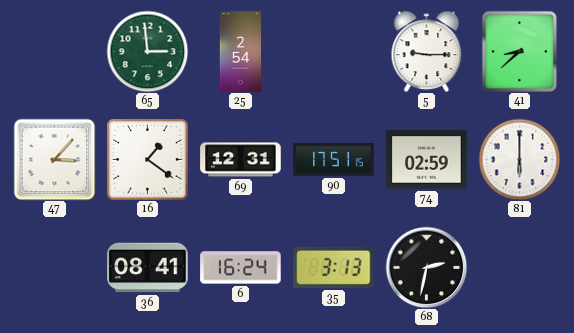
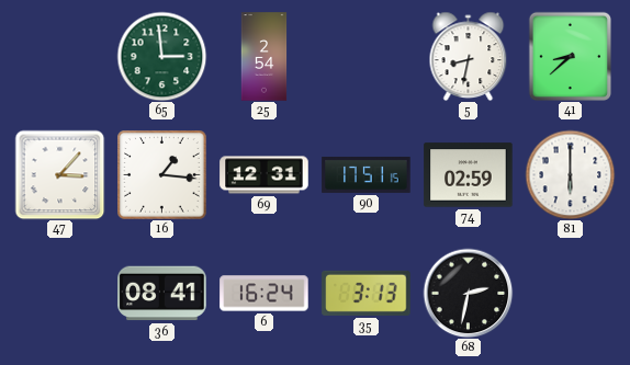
5: 9:15 -> 8:32
16: 1:21 -> 1:16
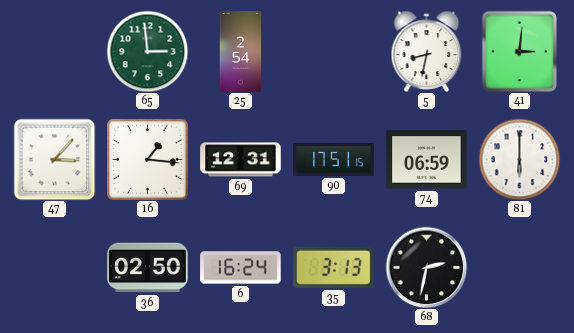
41: 8:38 -> 3:01
74: 02:59 -> 06:59
36: 08:41 -> 02:50
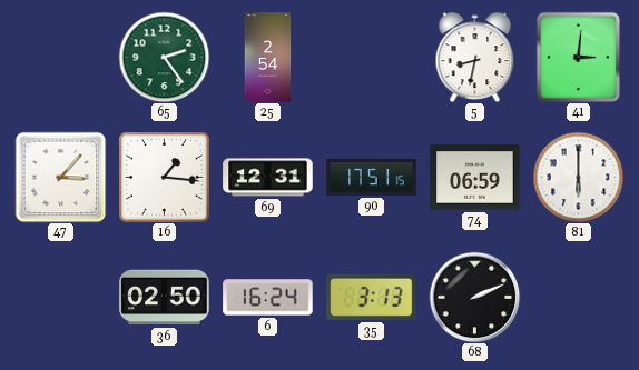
65: 2:59 -> 2:24
68: 2:32 -> 2:11
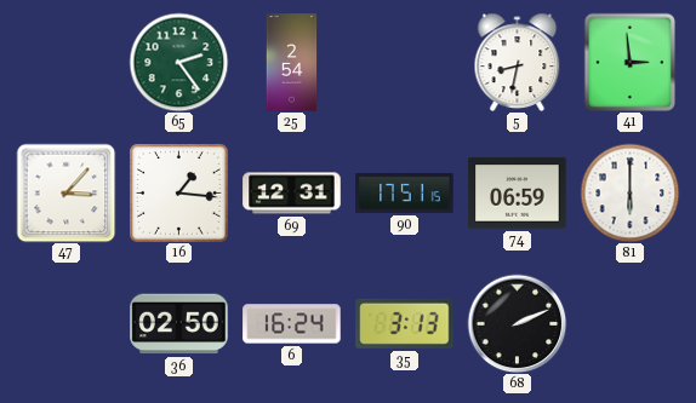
41: 3:01 -> 2:59
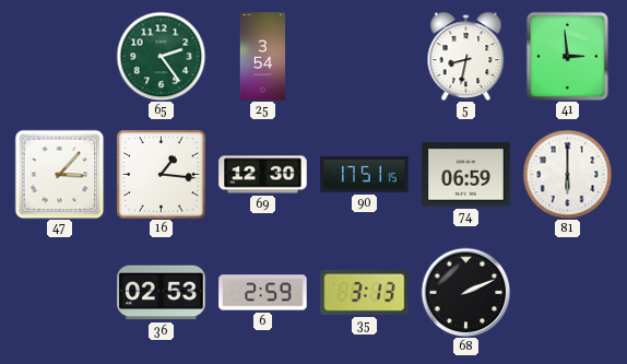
25: 2:54 -> 3:54
69: 12:31 -> 12:30
36: 02:50 -> 02:53
6: 16:24 -> 2:59
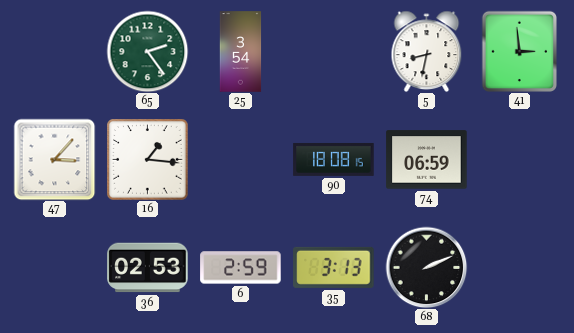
69: 12:30 -> none
90: 17:51 -> 18:08
81: 6:00 -> none
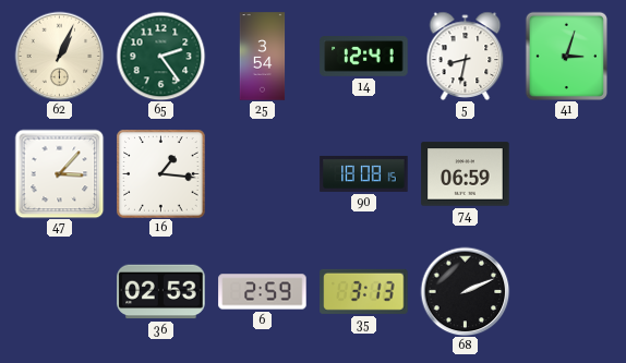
62: none -> 1:04
14: none -> 12:41
41: 2:59 -> 3:03
